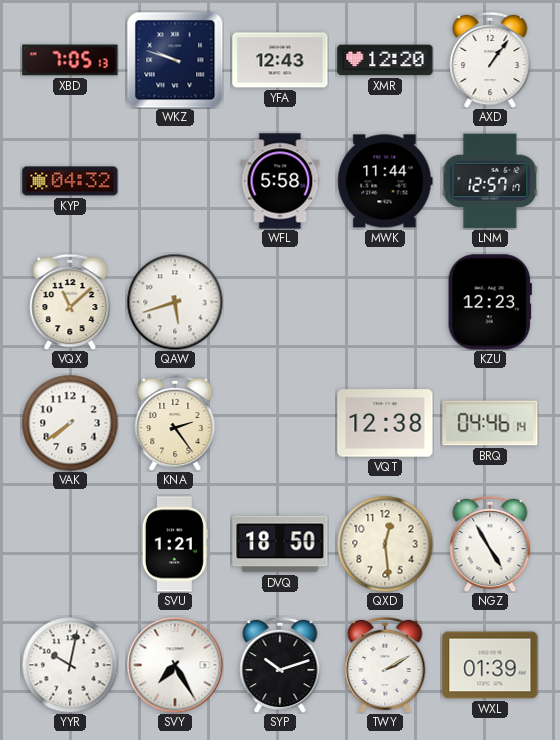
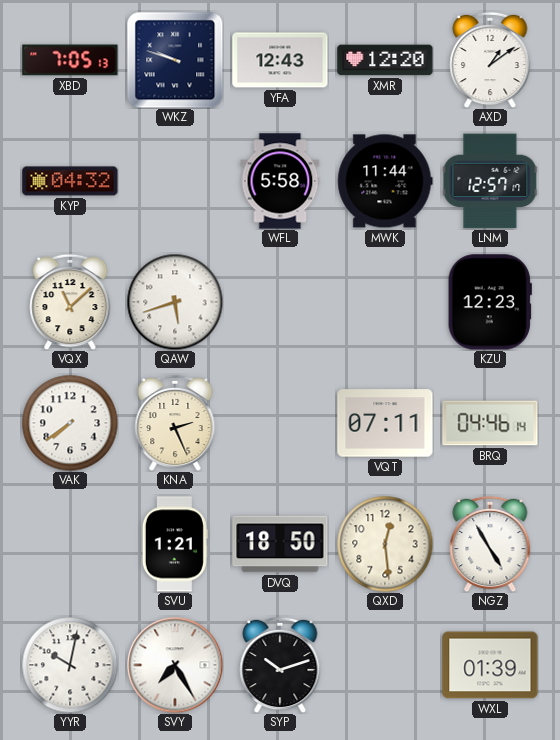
AXD: 1:06 -> 1:09
KNA: 2:24 -> 2:26
VQT: 12:38 -> 07:11
TWY: 2:10 -> none
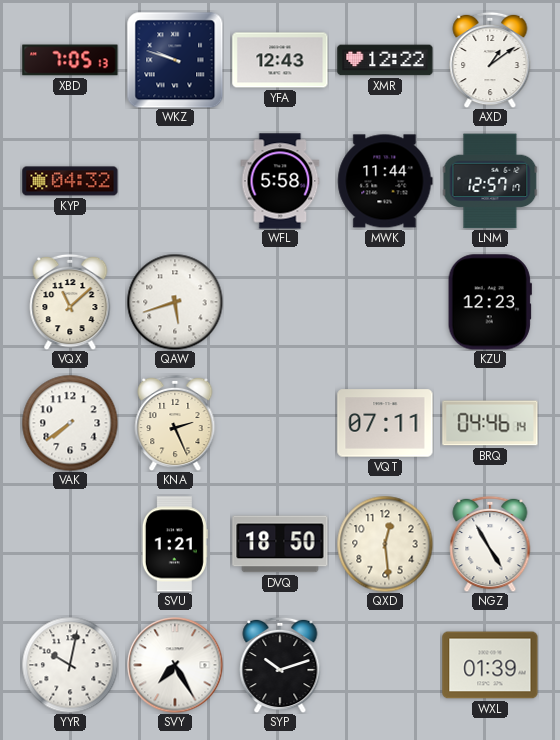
XMR: 12:20 -> 12:22
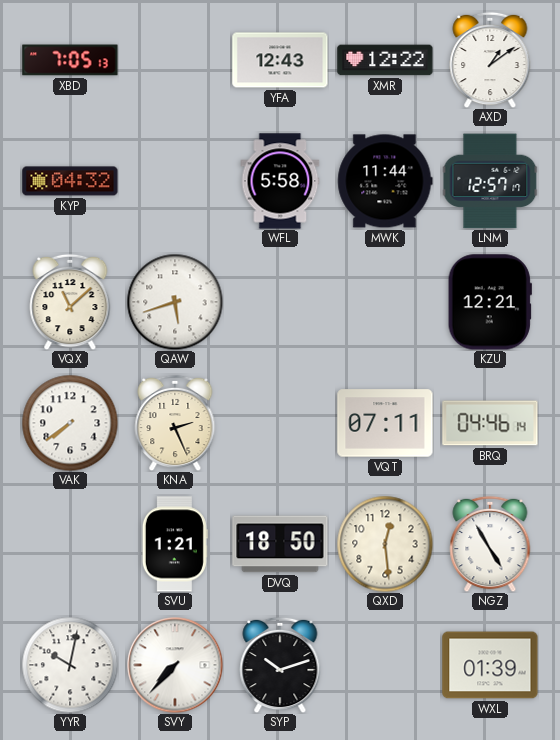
WKZ: 9:48 -> none
KZU: 12:23 -> 12:21
SVY: 7:25 -> 7:37
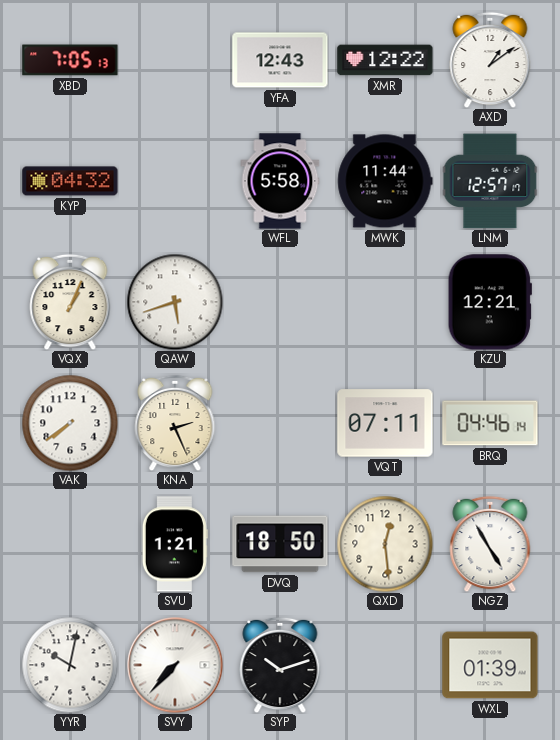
VQX: 11:08 -> 1:04
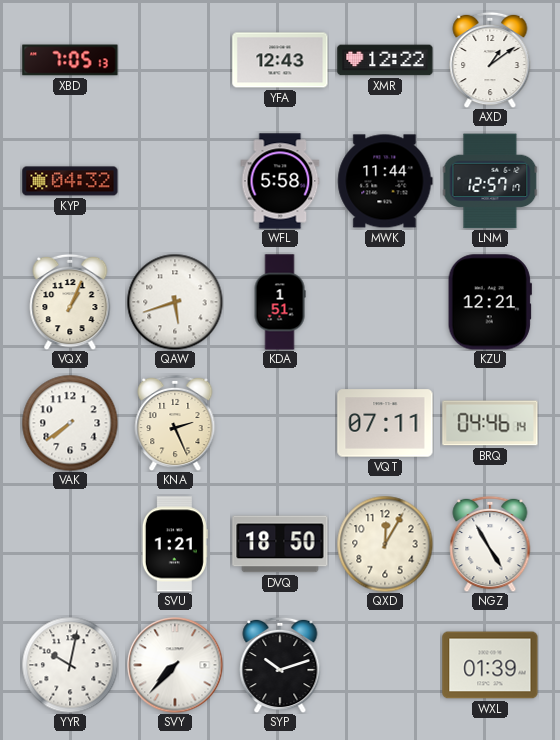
KDA: none -> 1:51
QXD: 12:29 -> 12:05
